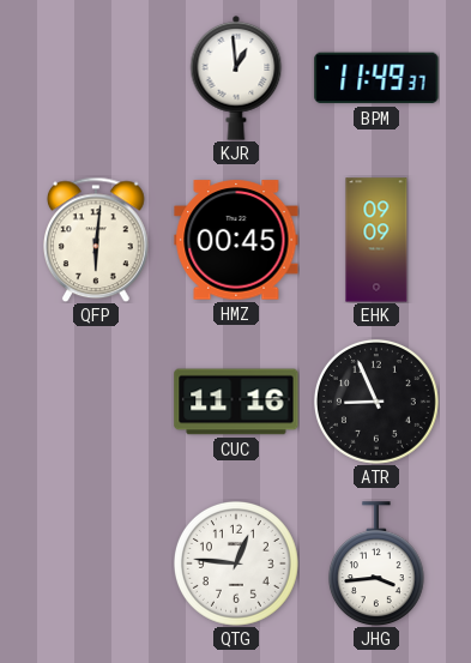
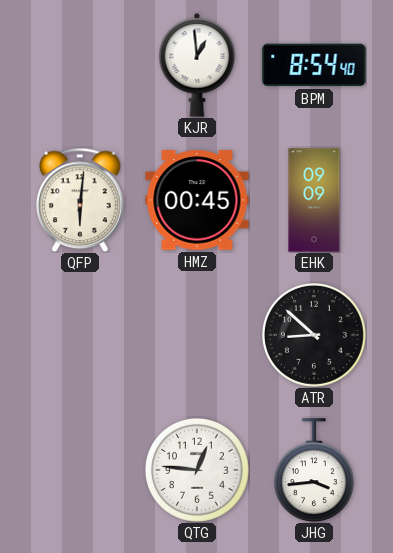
BPM: 11:49 -> 8:54
CUC: 11:16 -> none
ATR: 8:56 -> 8:52
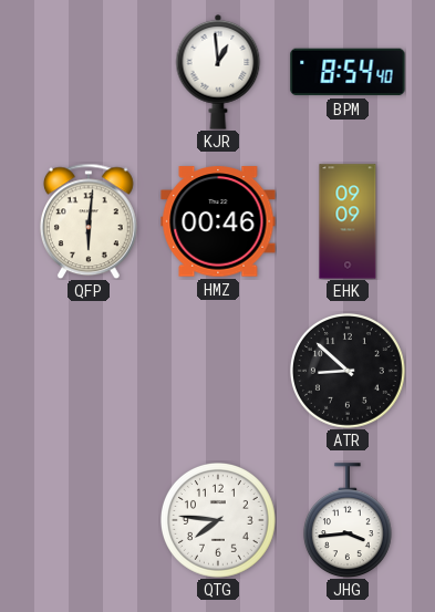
HMZ: 00:45 -> 00:46
QTG: 12:46 -> 7:46
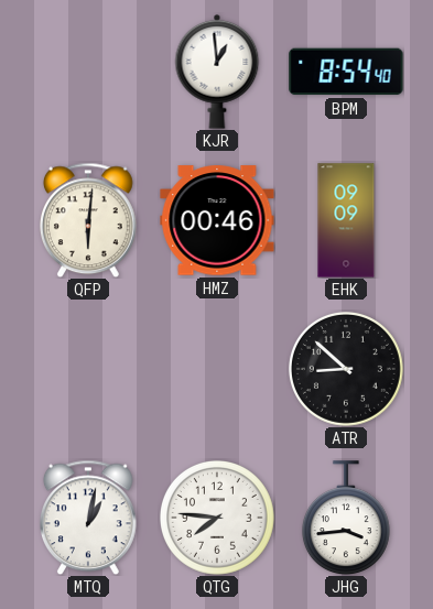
MTQ: none -> 1:02
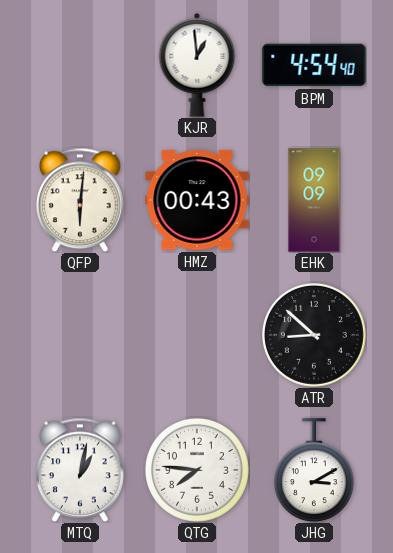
BPM: 8:54 -> 4:54
HMZ: 00:46 -> 00:43
JHG: 3:44 -> 3:10
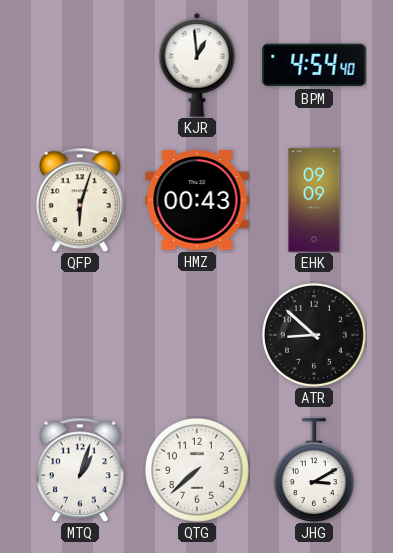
QFP: 6:01 -> 6:03
MTQ: 1:02 -> 1:03
QTG: 7:46 -> 7:38
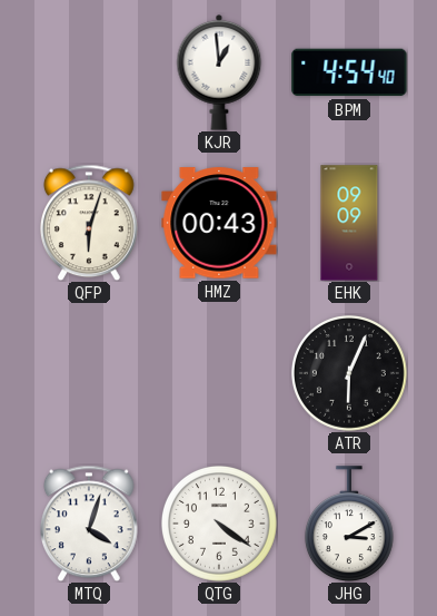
ATR: 8:52 -> 6:04
MTQ: 1:03 -> 4:03
QTG: 7:38 -> 4:21
